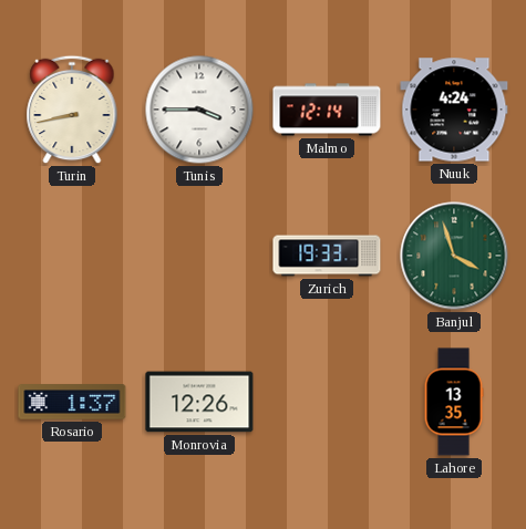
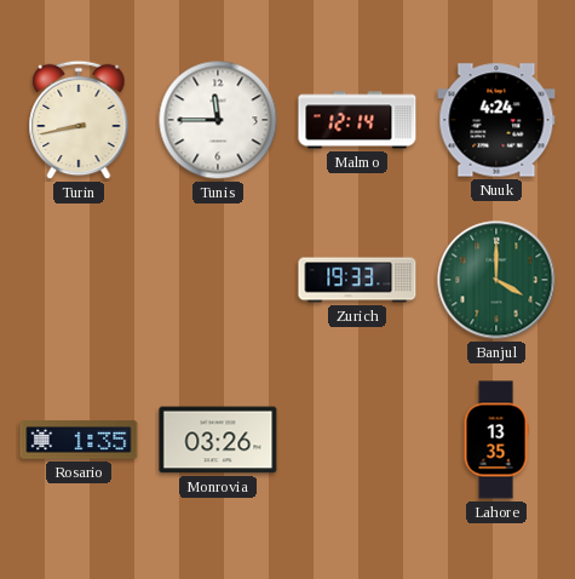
Tunis: 3:45 -> 11:45
Banjul: 3:57 -> 4:00
Rosario: 1:37 -> 1:35
Monrovia: 12:26 -> 03:26
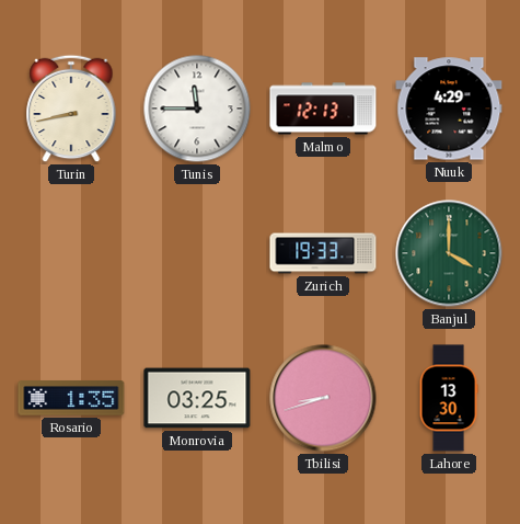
Malmo: 12:14 -> 12:13
Nuuk: 4:24 -> 4:29
Monrovia: 03:26 -> 03:25
Tbilisi: none -> 8:42
Lahore: 13:35 -> 13:30
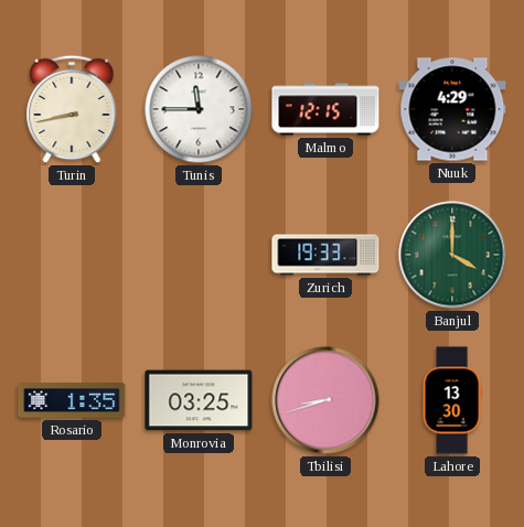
Malmo: 12:13 -> 12:15
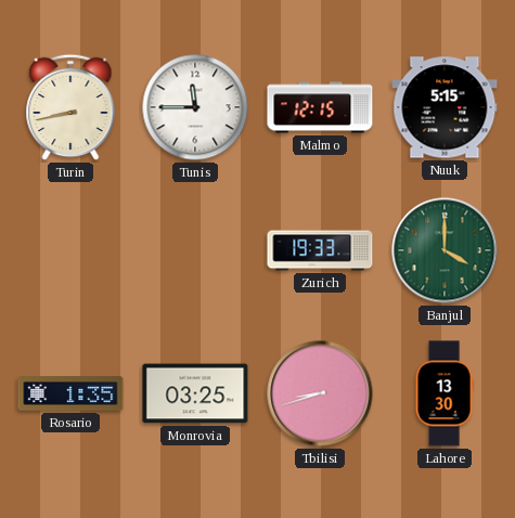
Nuuk: 4:29 -> 5:15
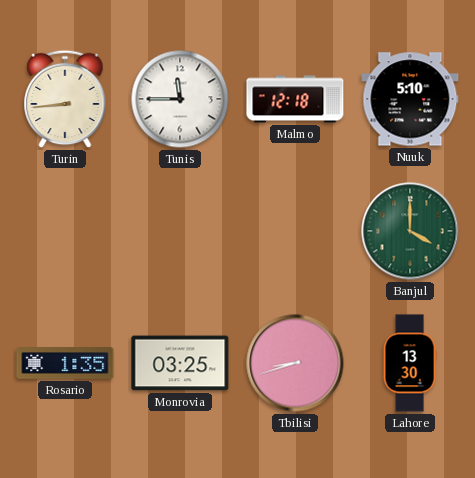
Turin: 8:43 -> 8:44
Malmo: 12:15 -> 12:18
Nuuk: 5:15 -> 5:10
Zurich: 19:33 -> none
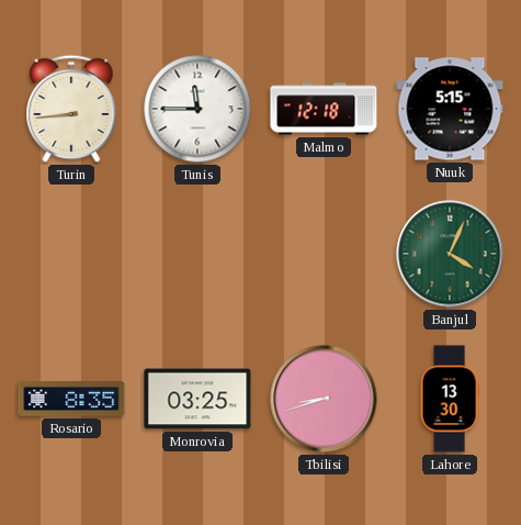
Nuuk: 5:10 -> 5:15
Banjul: 4:00 -> 4:04
Rosario: 1:35 -> 8:35
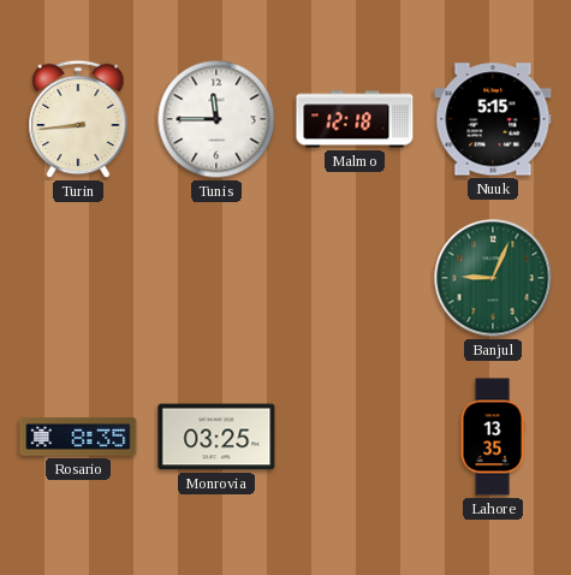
Banjul: 4:04 -> 9:04
Tbilisi: 8:42 -> none
Lahore: 13:30 -> 13:35
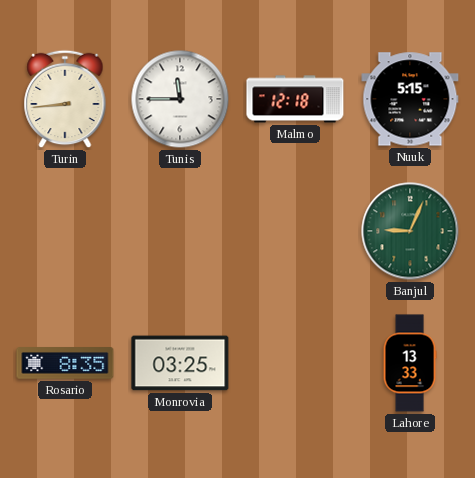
Lahore: 13:35 -> 13:33
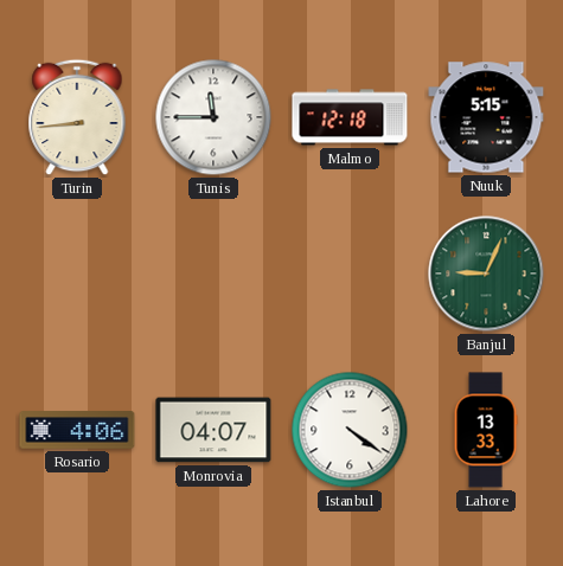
Rosario: 8:35 -> 4:06
Monrovia: 03:25 -> 04:07
Istanbul: none -> 4:21
